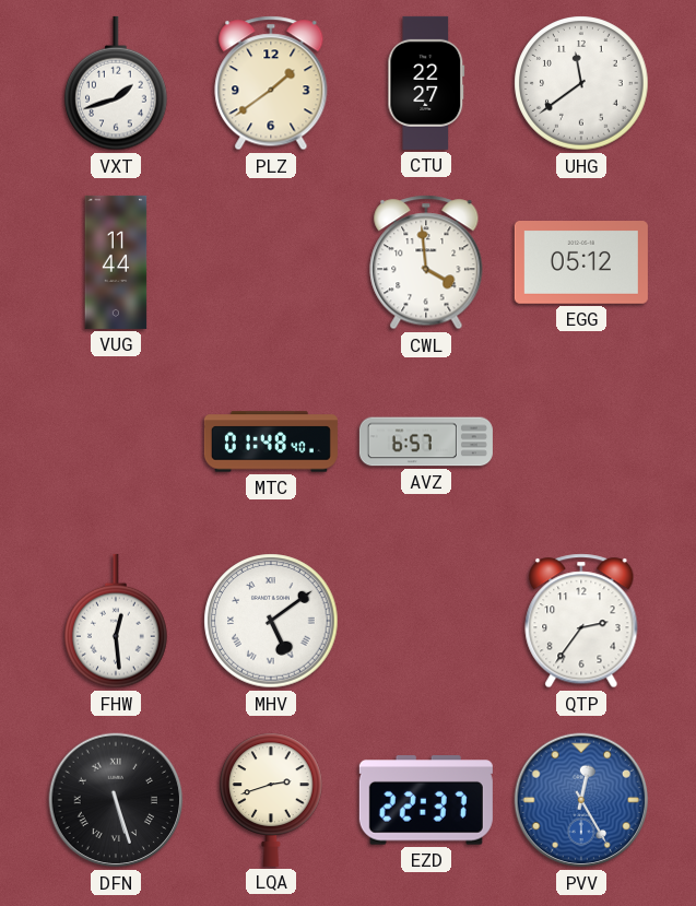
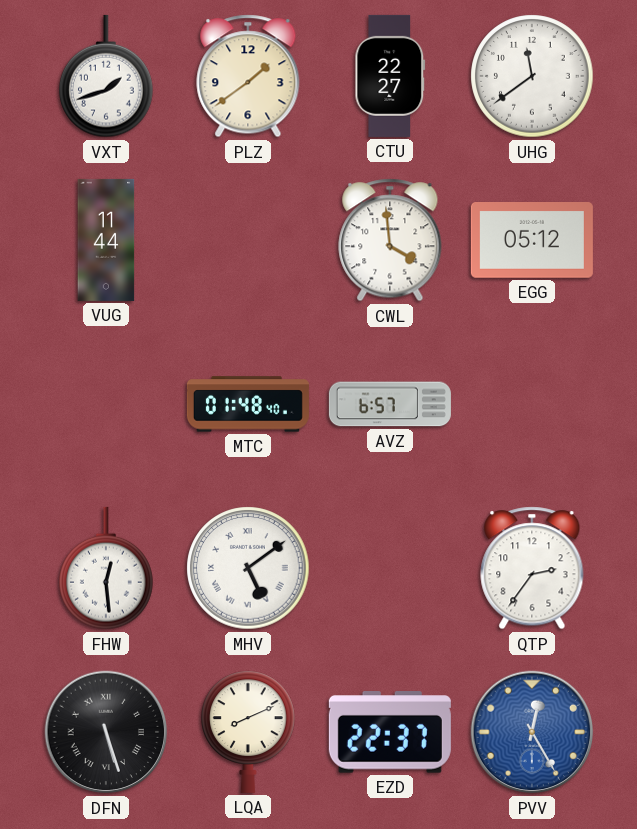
LQA: 2:42 -> 8:11
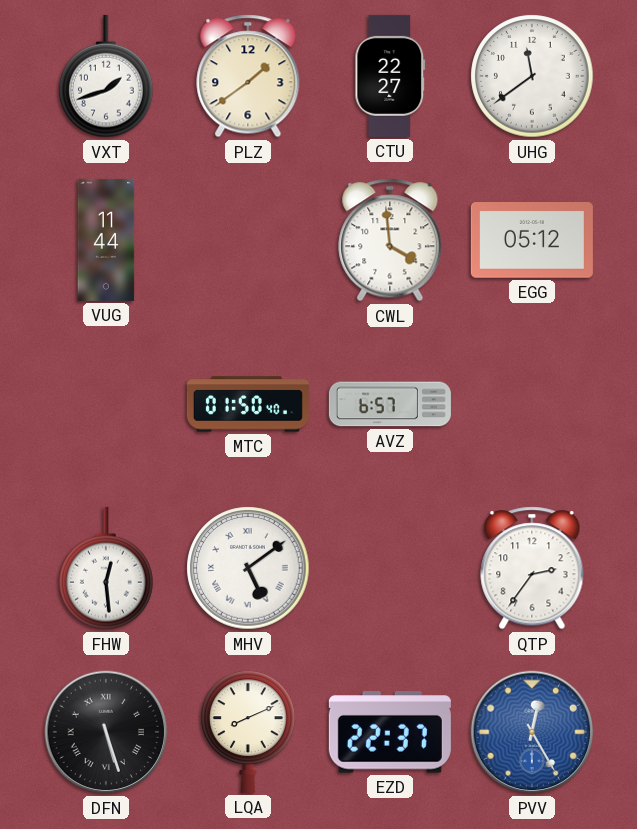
MTC: 01:48 -> 01:50
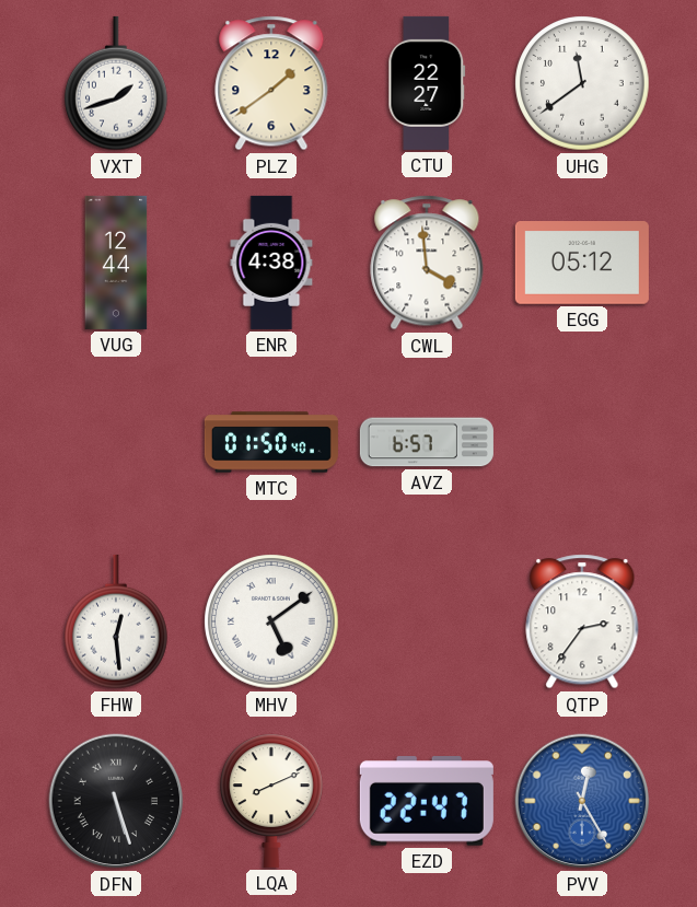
VUG: 11:44 -> 12:44
ENR: none -> 4:38
EZD: 22:37 -> 22:47
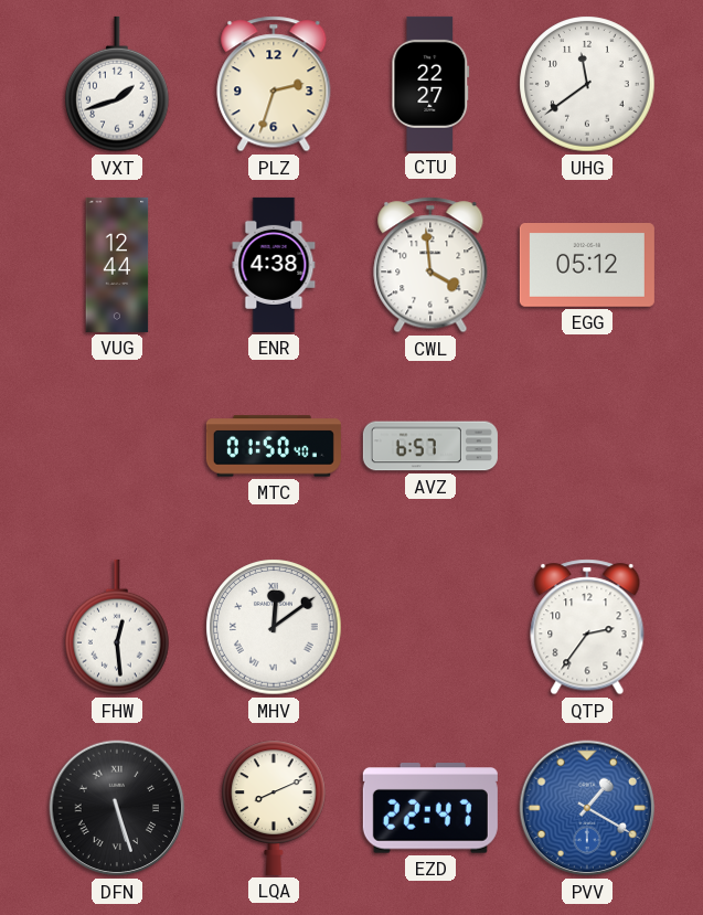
PLZ: 1:39 -> 2:33
MHV: 5:09 -> 12:09
PVV: 12:25 -> 1:20
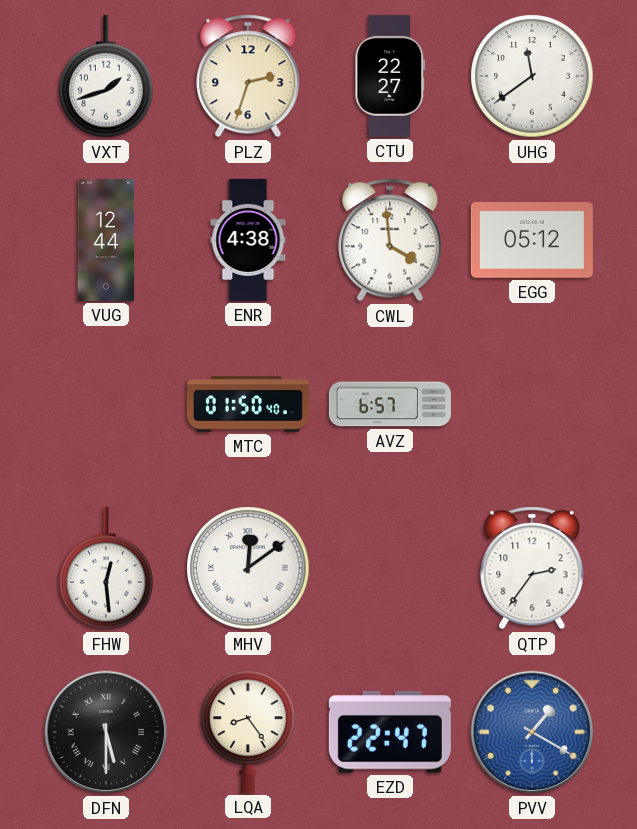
DFN: 5:27 -> 5:30
LQA: 8:11 -> 8:24
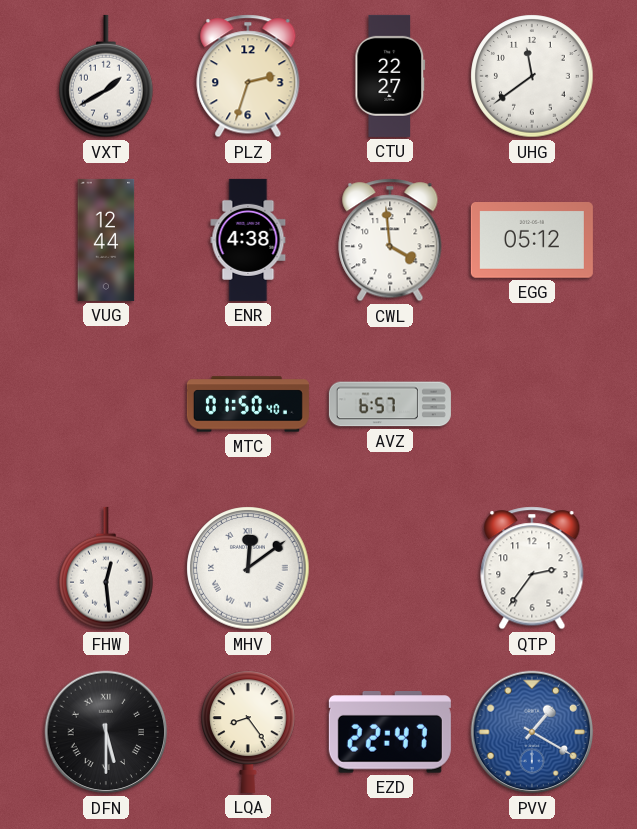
VXT: 1:42 -> 1:40
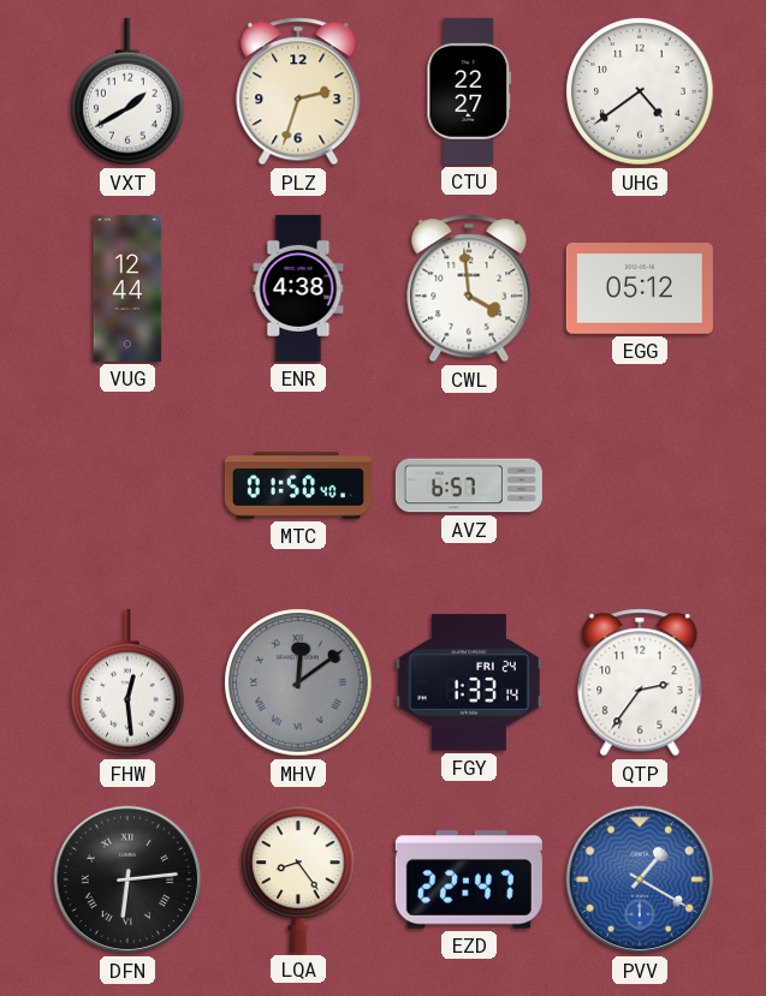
UHG: 11:39 -> 4:39
MHV dial: white -> grey
FGY: none -> 1:33
DFN: 5:30 -> 6:14
